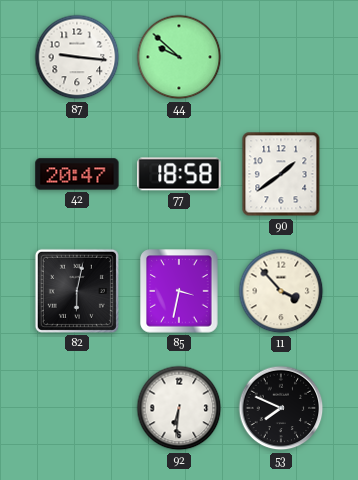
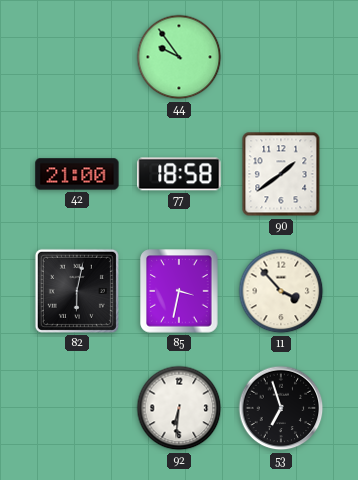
87: 9:16 -> none
44: 9:52 -> 9:54
42: 20:47 -> 21:00
53: 7:49 -> 6:57
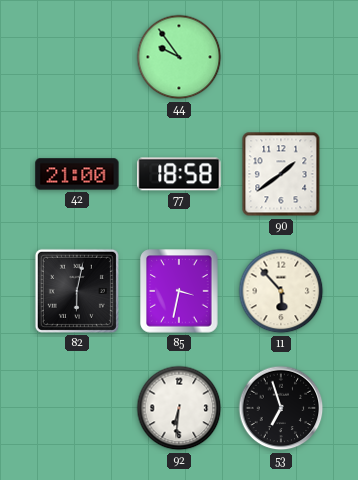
11: 3:53 -> 5:53
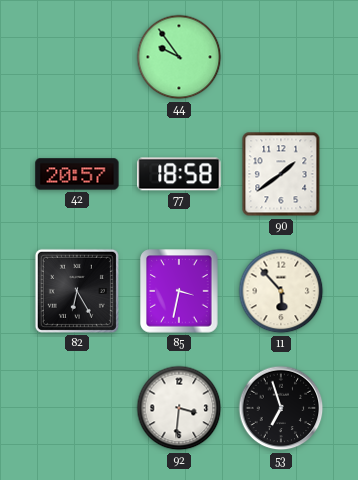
42: 21:00 -> 20:57
82: 6:02 -> 6:25
92: 6:31 -> 3:31
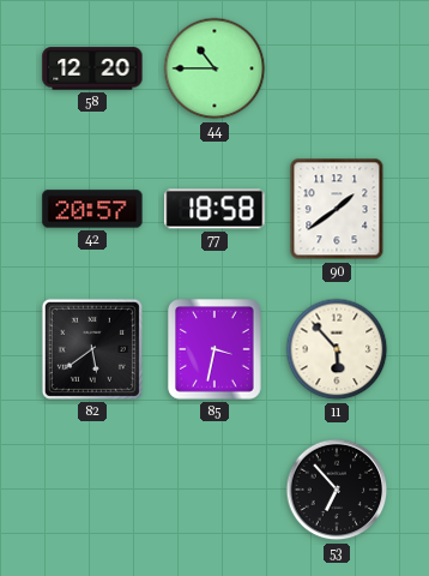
58: none -> 12:20
44: 9:54 -> 10:45
82: 6:25 -> 5:39
92: 3:31 -> none
53: 6:57 -> 6:53
